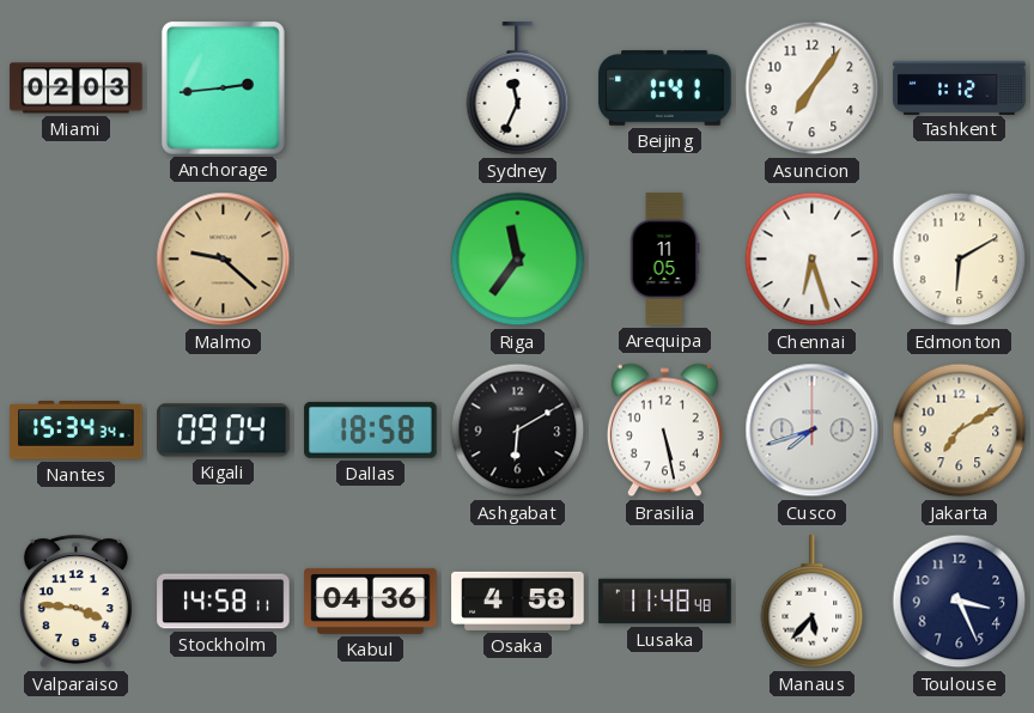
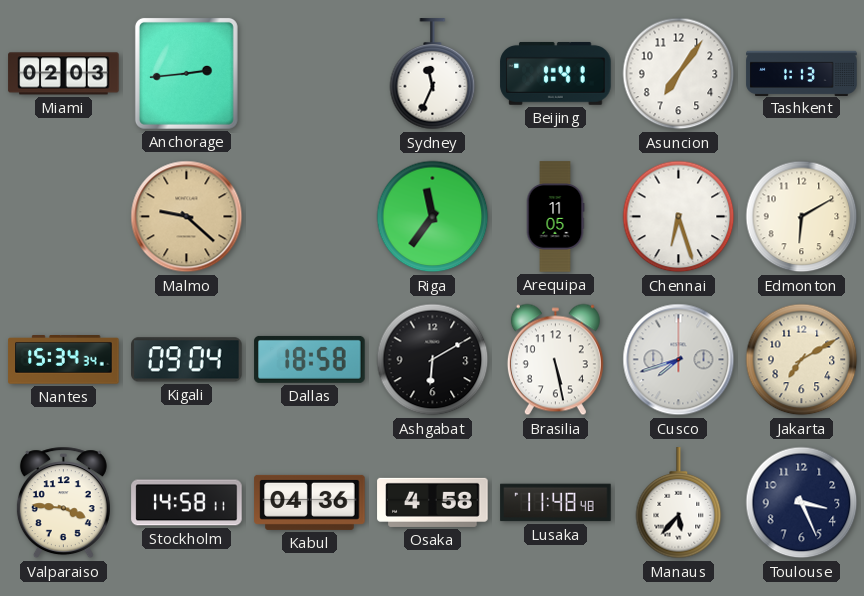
Tashkent: 1:12 -> 1:13
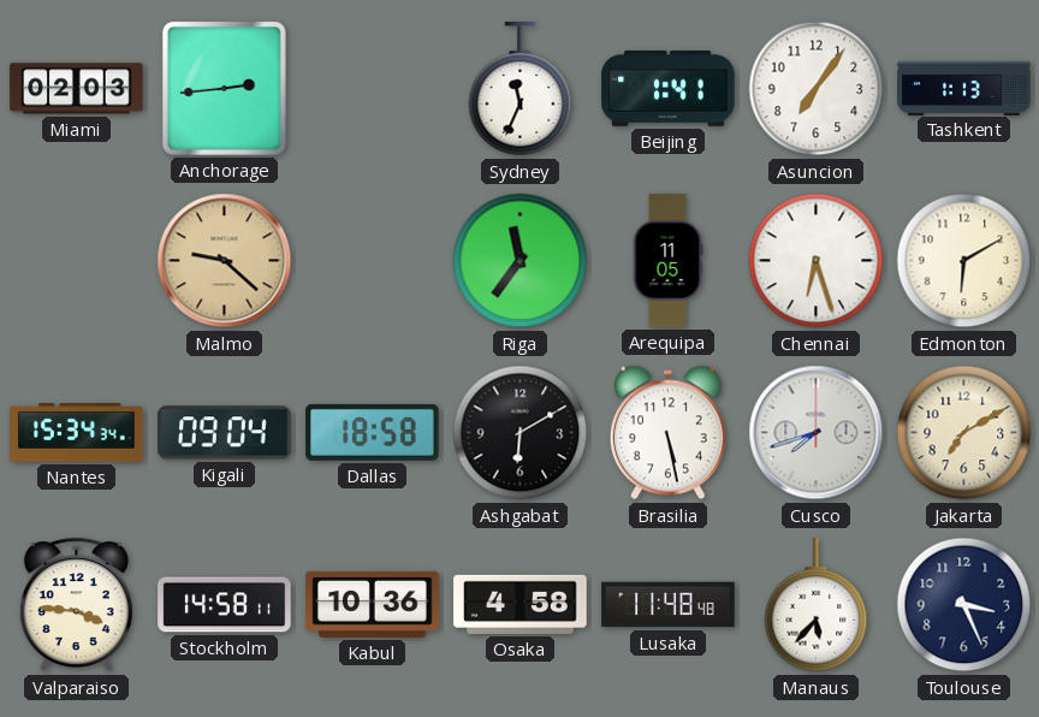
Kabul: 04:36 -> 10:36
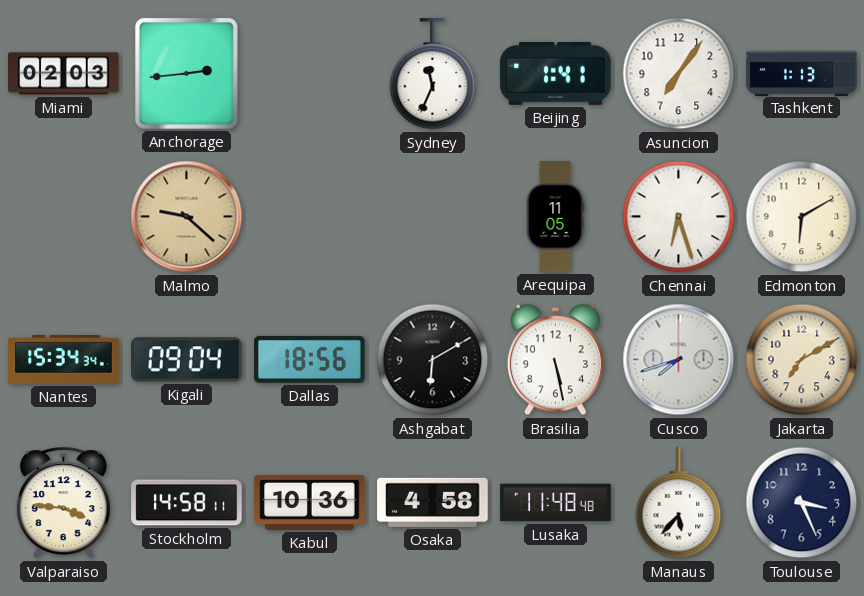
Riga: 11:36 -> none
Dallas: 18:58 -> 18:56
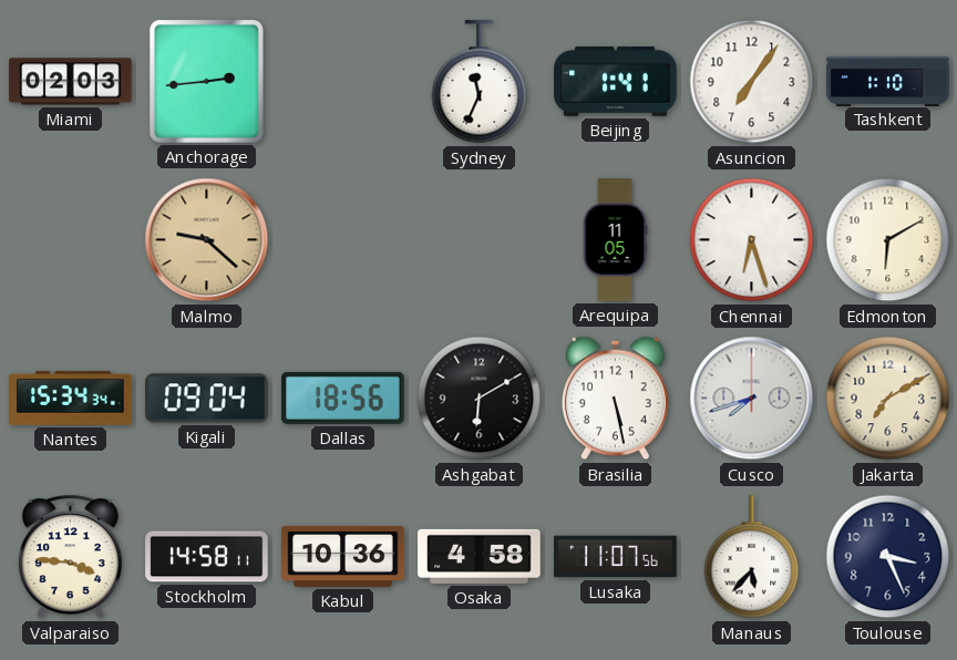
Tashkent: 1:13 -> 1:10
Lusaka: 11:48 -> 11:07
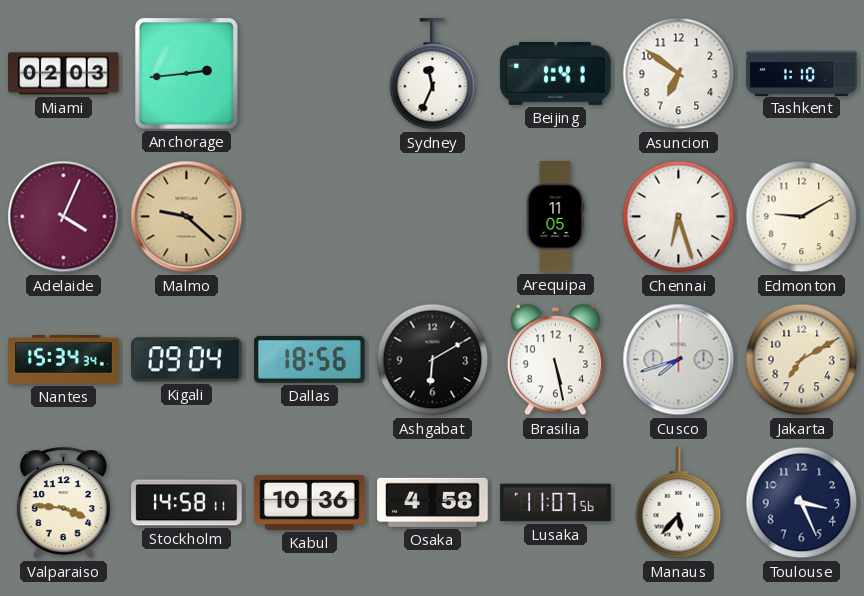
Asuncion: 7:06 -> 6:51
Adelaide: none -> 4:04
Edmonton: 6:10 -> 9:10
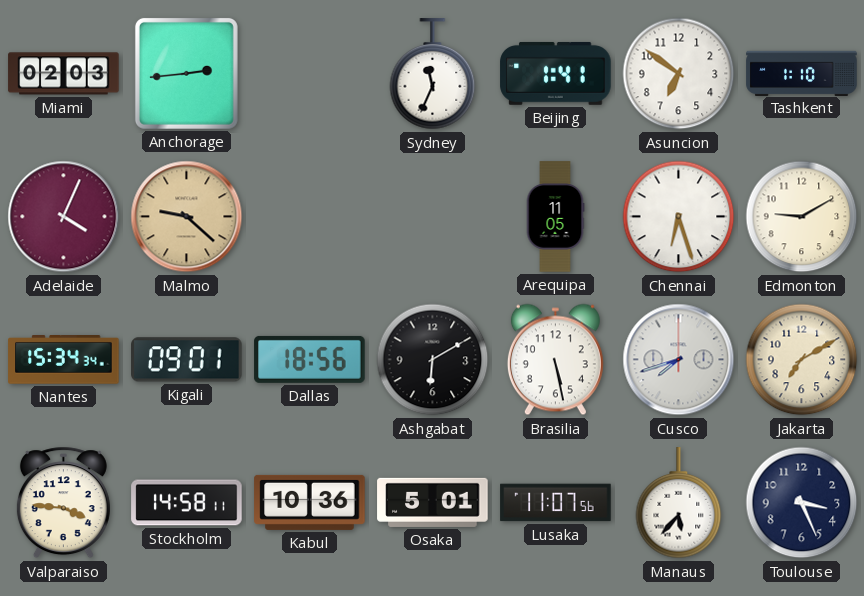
Kigali: 09:04 -> 09:01
Osaka: 4:58 -> 5:01
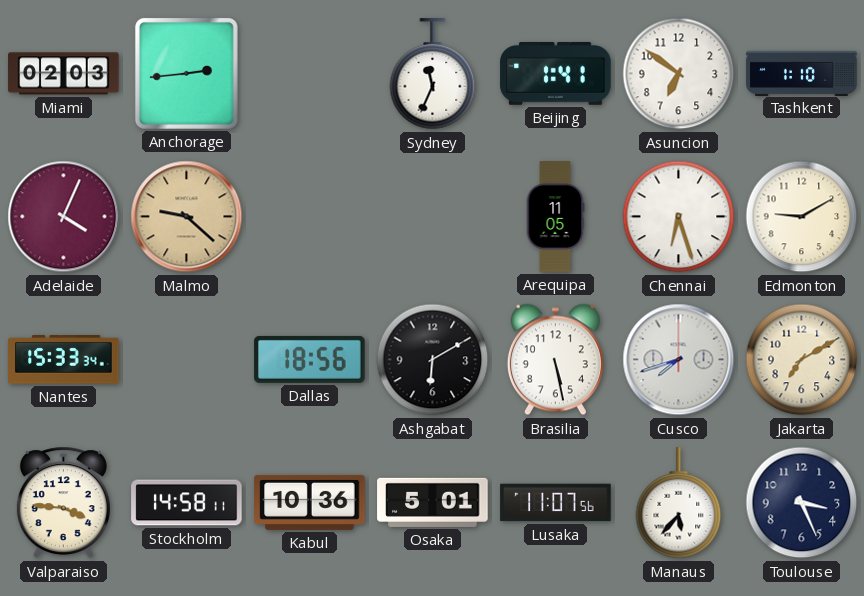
Nantes: 15:34 -> 15:33
Kigali: 09:01 -> none
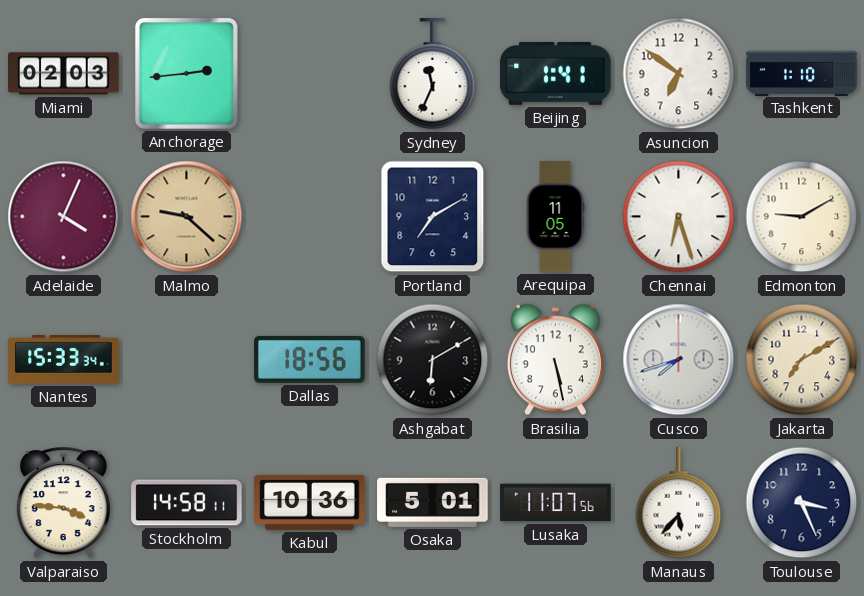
Portland: none -> 7:10
